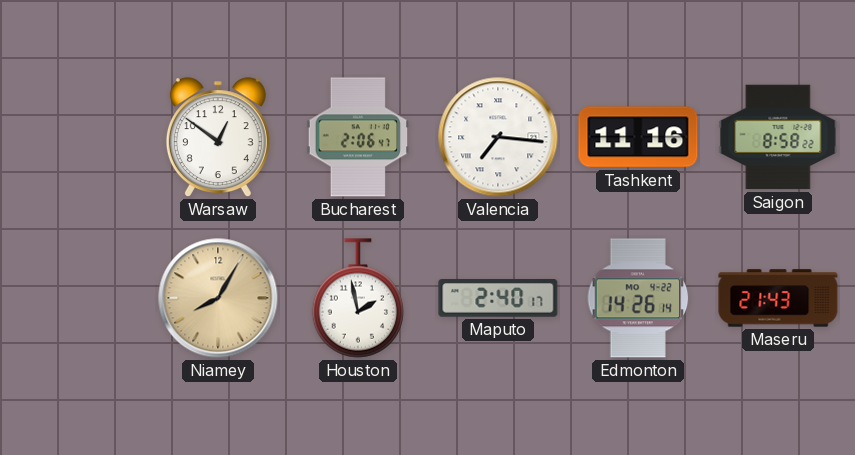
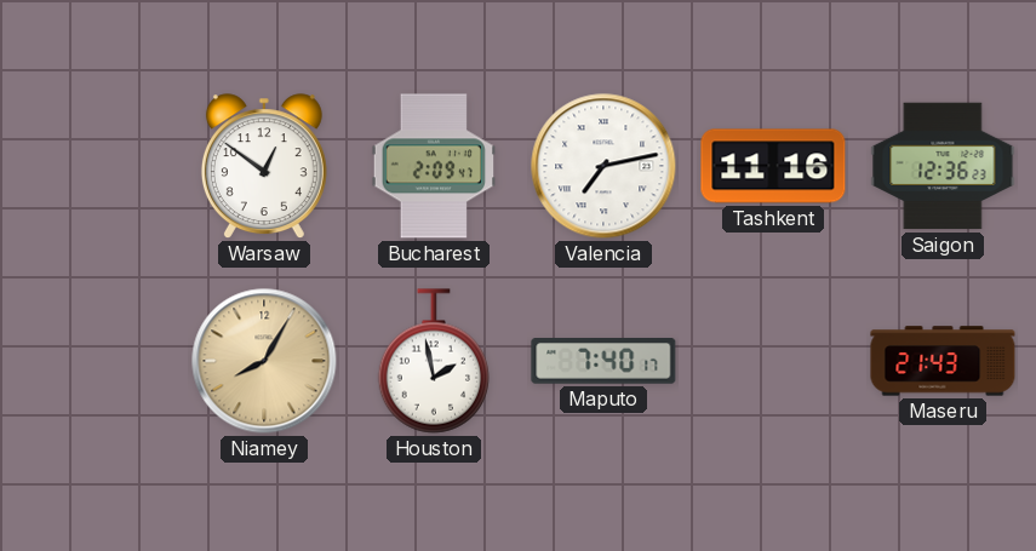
Bucharest: 2:06 -> 2:09
Valencia: 7:16 -> 7:13
Saigon: 8:58 -> 12:36
Maputo: 2:40 -> 7:40
Edmonton: 14:26 -> none
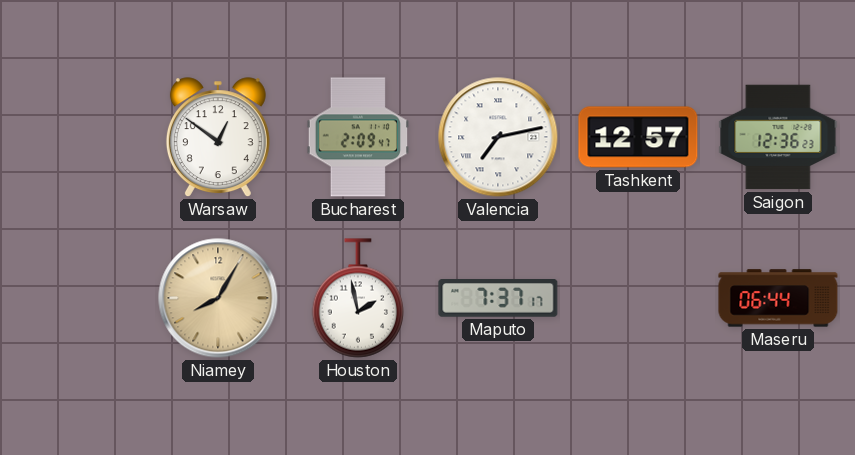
Tashkent: 11:16 -> 12:57
Maputo: 7:40 -> 7:37
Maseru: 21:43 -> 06:44
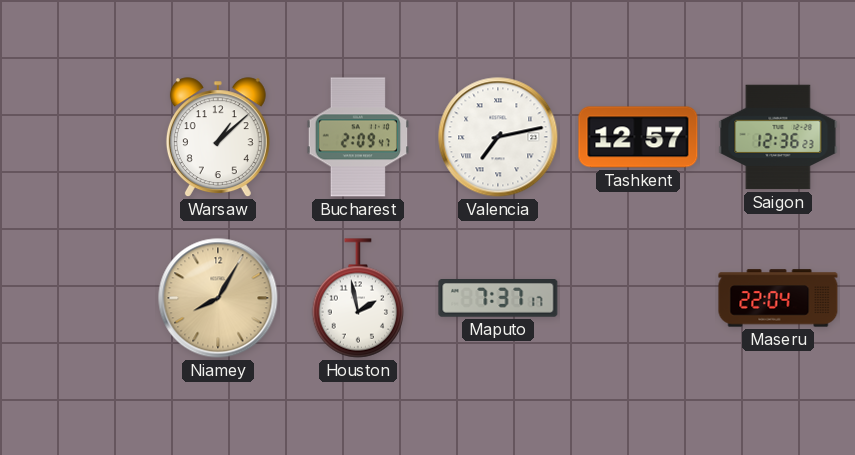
Warsaw: 12:51 -> 1:08
Maseru: 06:44 -> 22:04
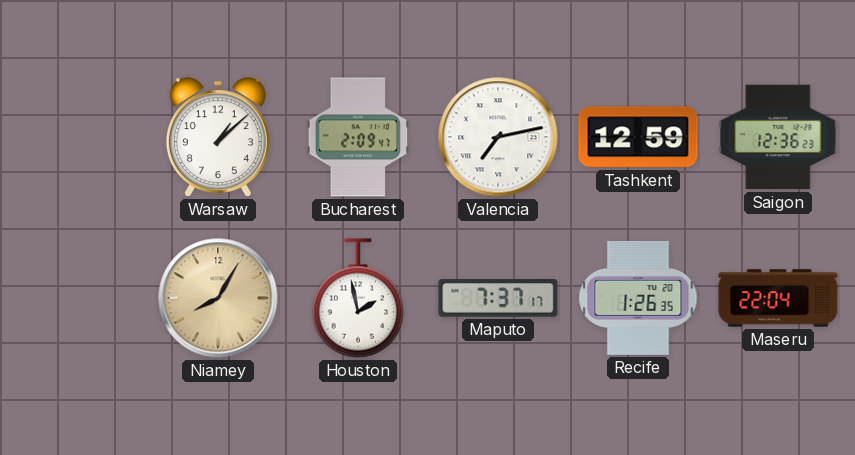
Tashkent: 12:57 -> 12:59
Recife: none -> 1:26
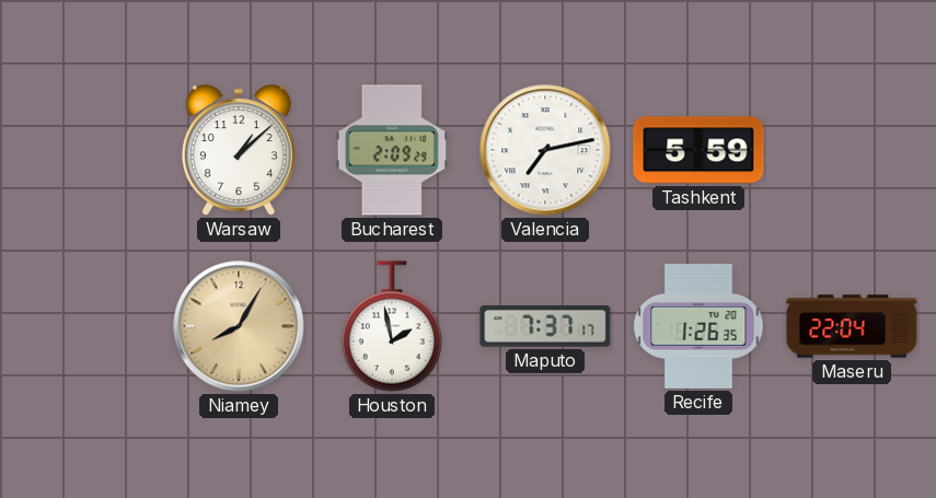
Bucharest: 2:09:47 -> 2:09:29
Tashkent: 12:59 -> 5:59
Saigon: 12:36 -> none
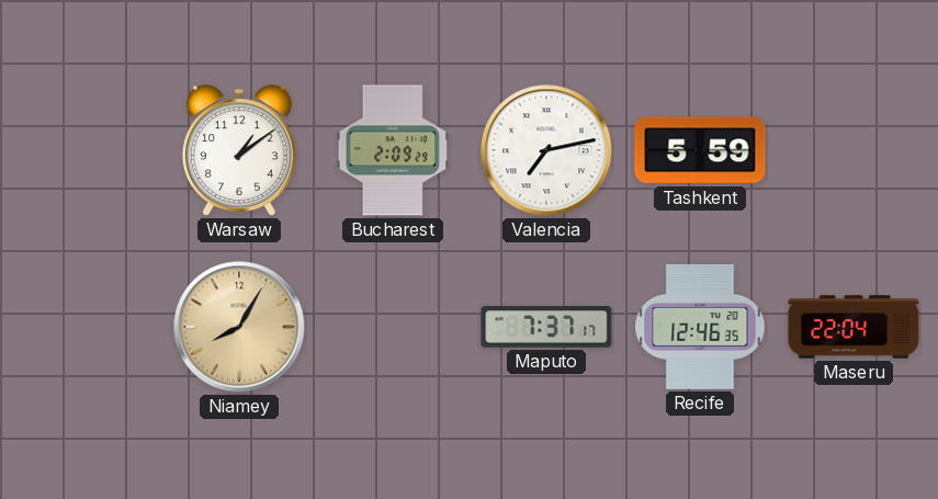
Warsaw: 1:08 -> 1:09
Houston: 1:58 -> none
Recife: 1:26 -> 12:46
